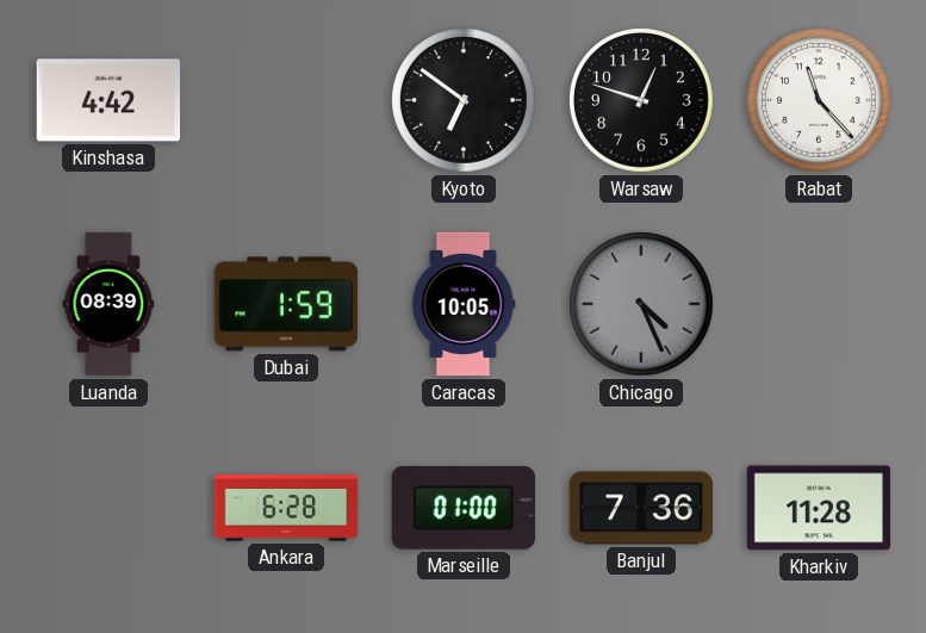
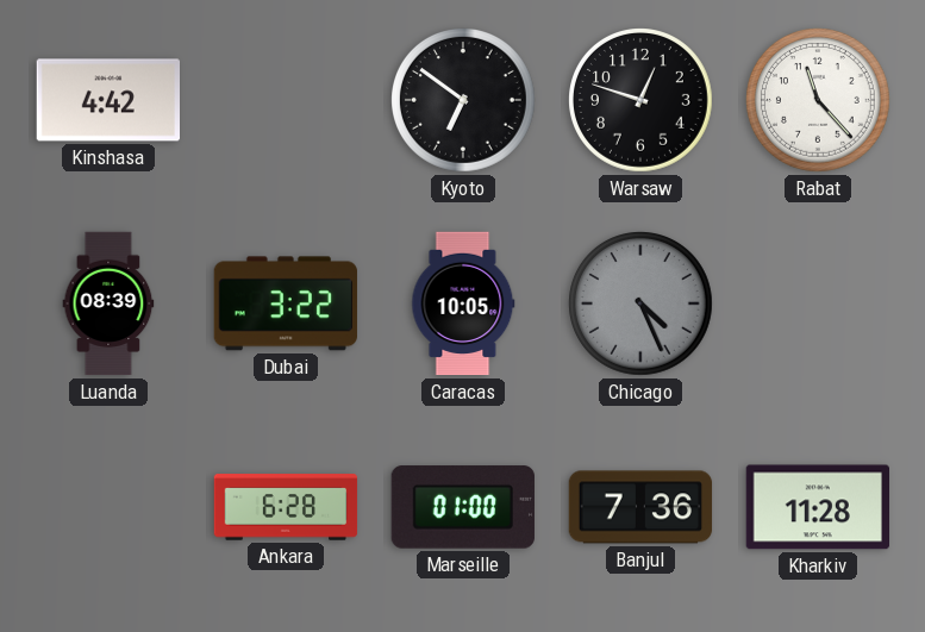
Dubai: 1:59 -> 3:22
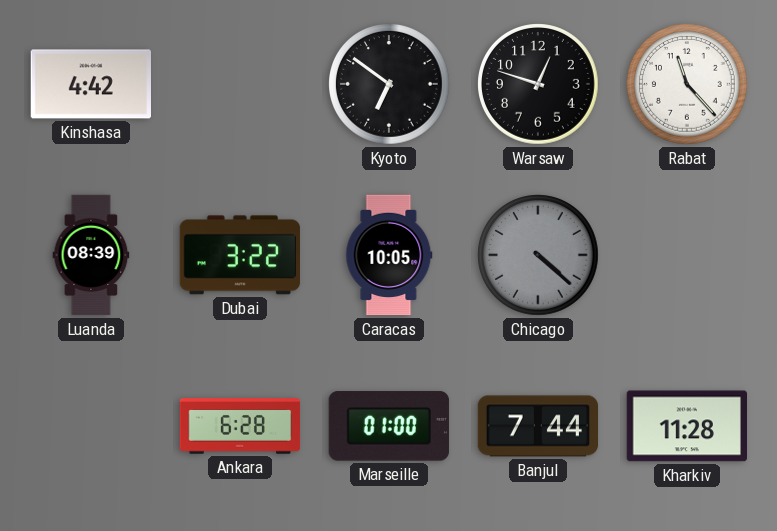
Chicago: 4:26 -> 4:22
Banjul: 7:36 -> 7:44
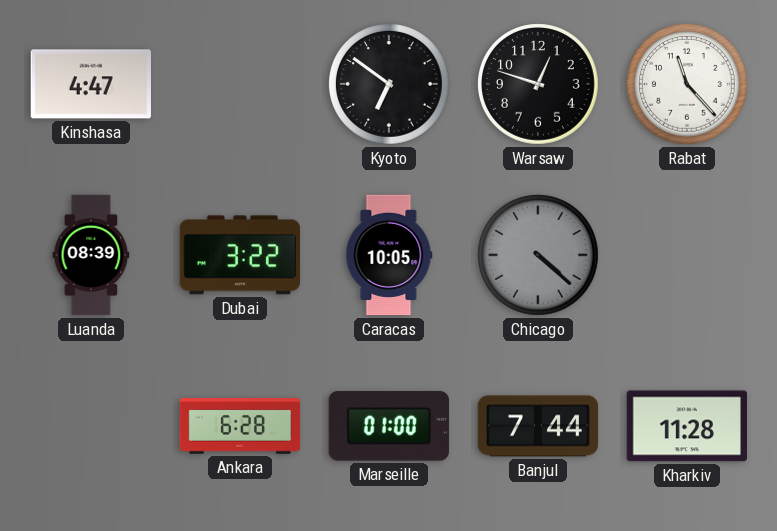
Kinshasa: 4:42 -> 4:47
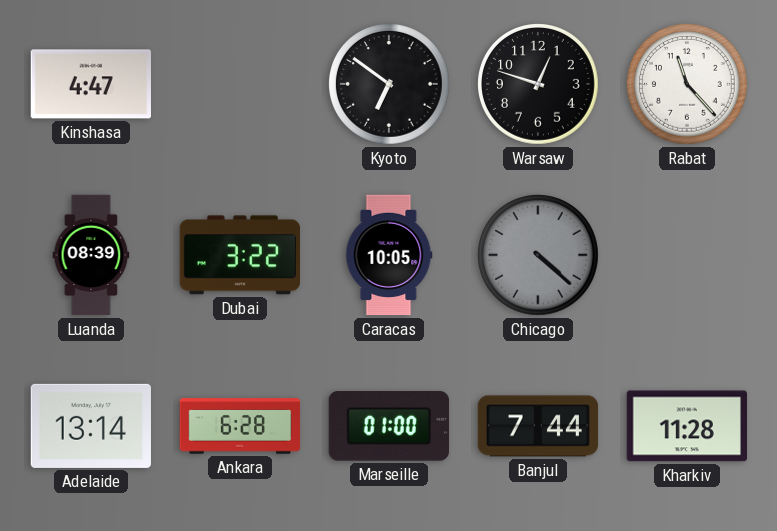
Adelaide: none -> 13:14
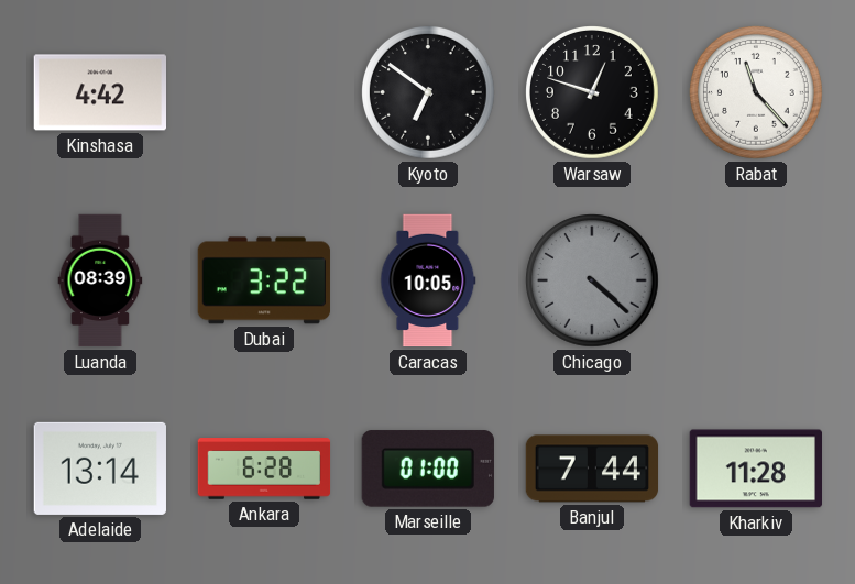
Kinshasa: 4:47 -> 4:42
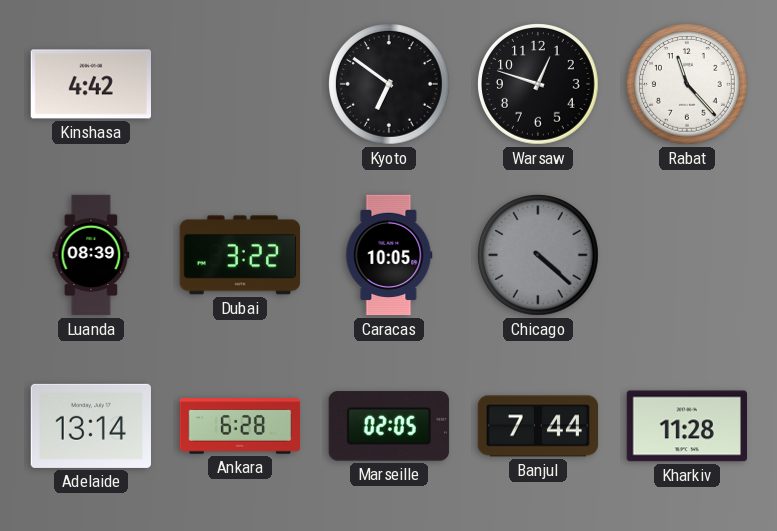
Marseille: 01:00 -> 02:05
